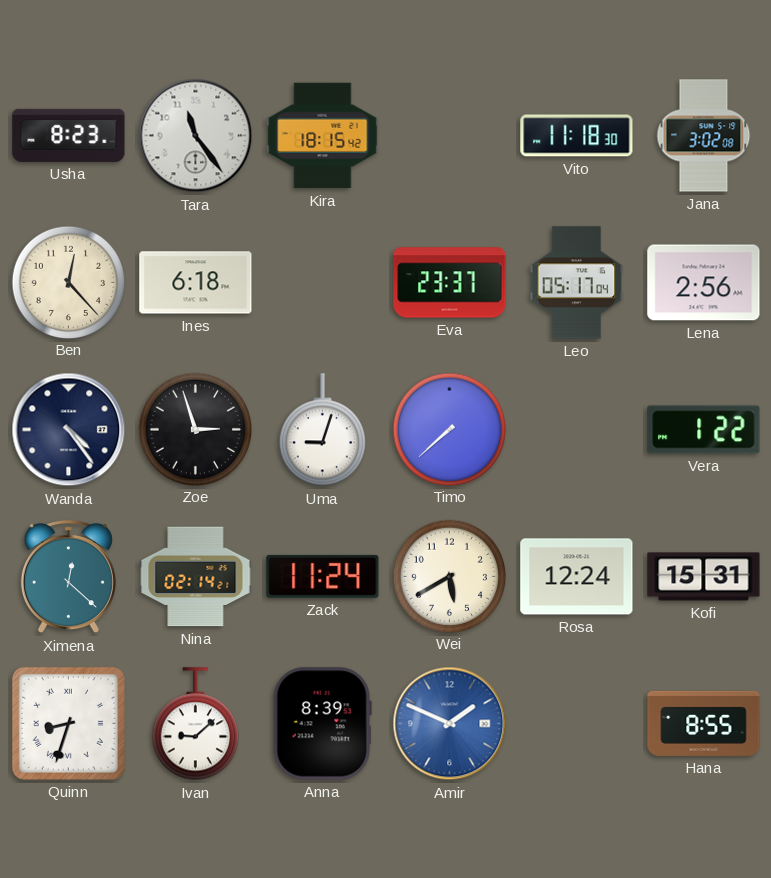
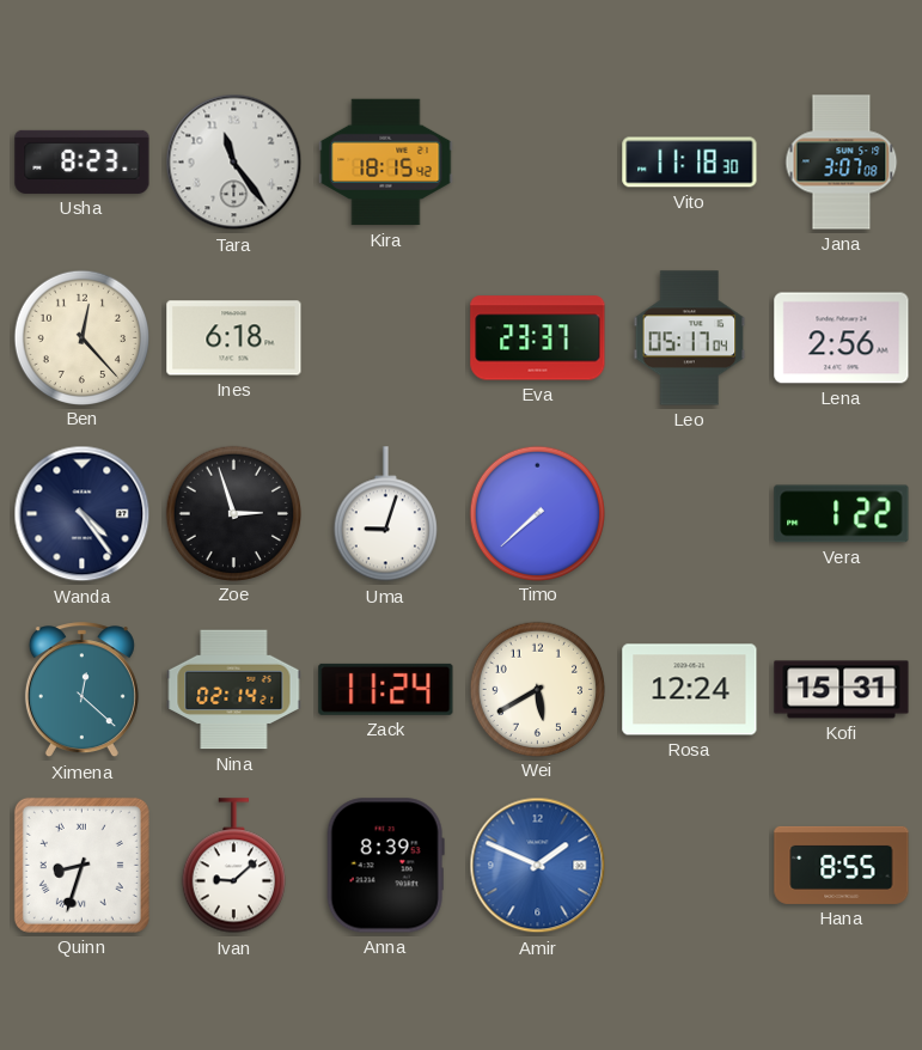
Jana: 3:02 -> 3:07
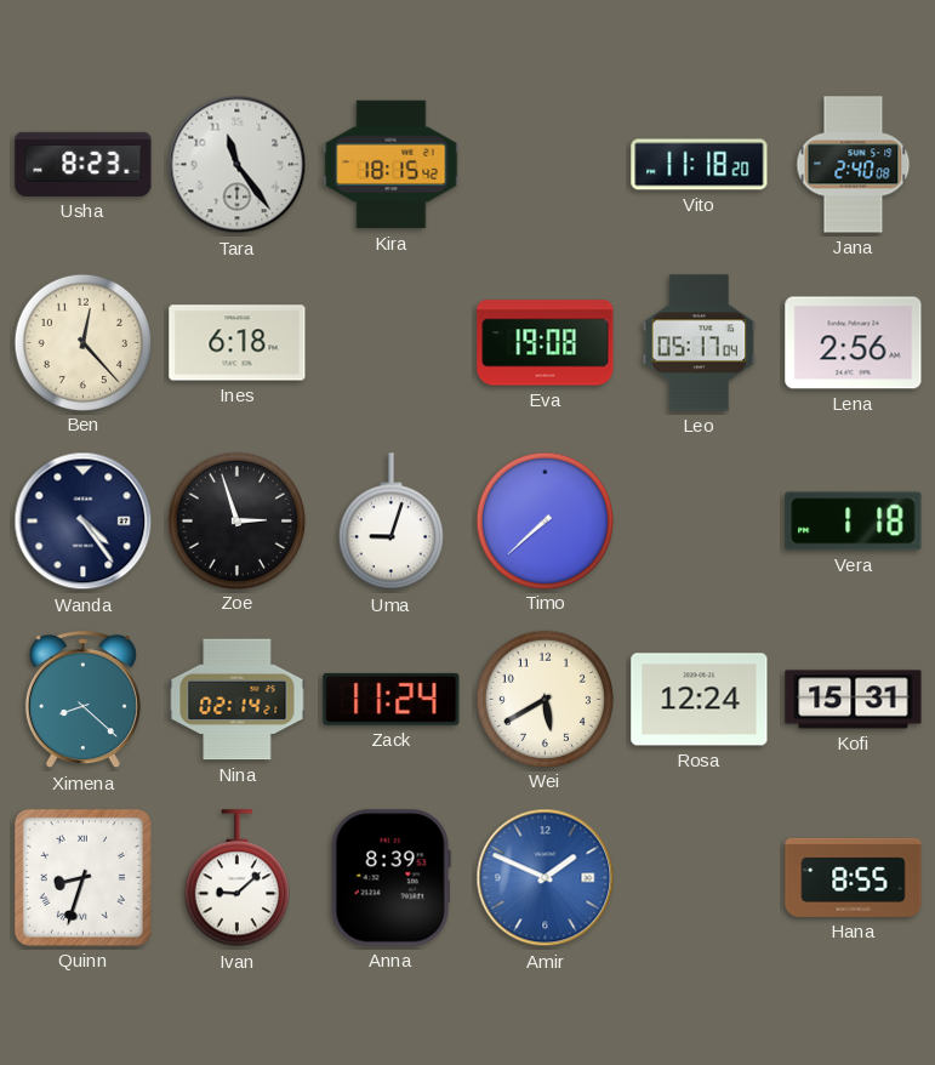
Vito: 11:18:30 -> 11:18:20
Jana: 3:07 -> 2:40
Eva: 23:37 -> 19:08
Vera: 1:22 -> 1:18
Ximena: 12:22 -> 8:22
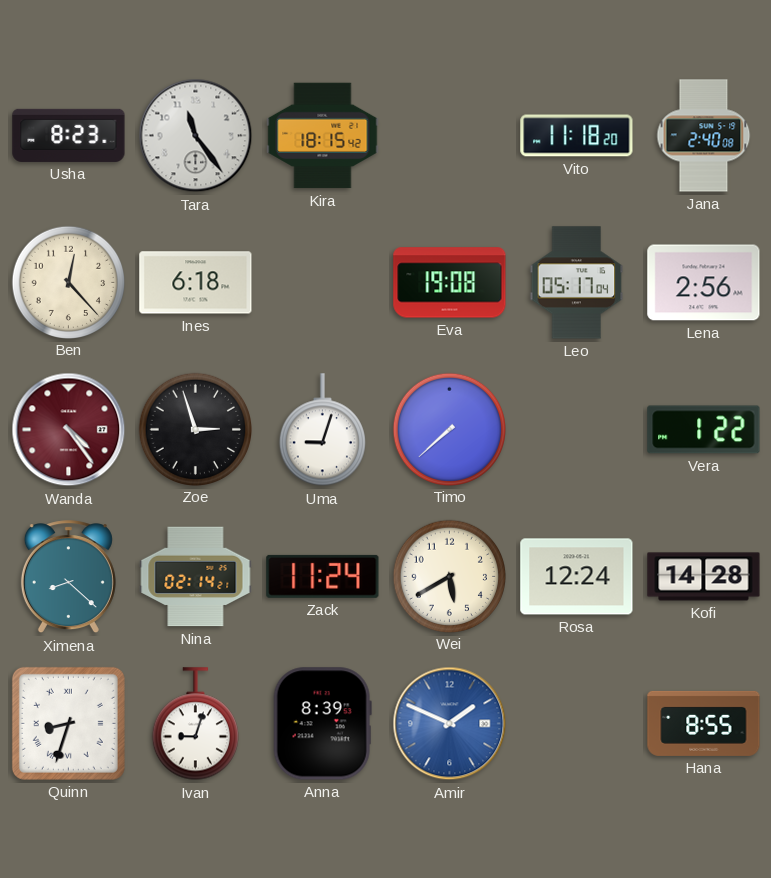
Wanda dial: navy -> burgundy
Vera: 1:18 -> 1:22
Kofi: 15:31 -> 14:28
Ivan: 9:08 -> 9:03
